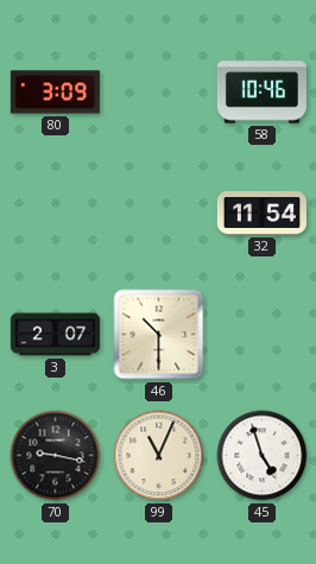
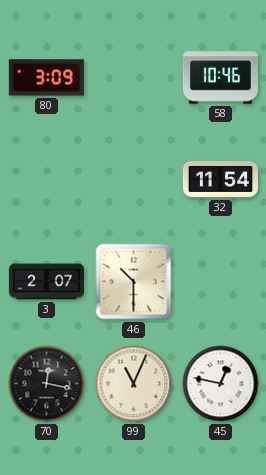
70: 9:17 -> 12:17
45: 4:57 -> 12:47
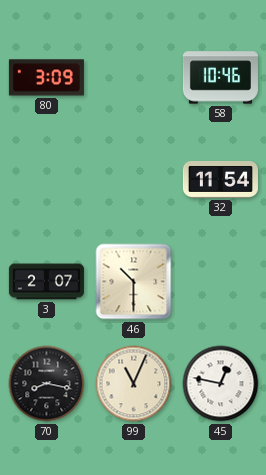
70: 12:17 -> 8:17
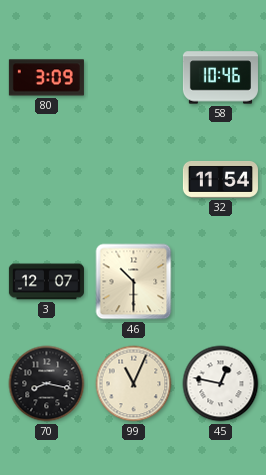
3: 2:07 -> 12:07
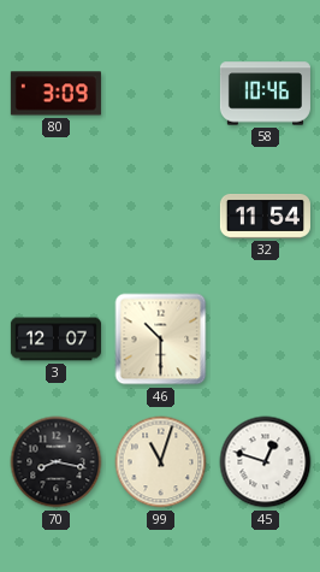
99: 11:04 -> 11:03
45: 12:47 -> 12:48
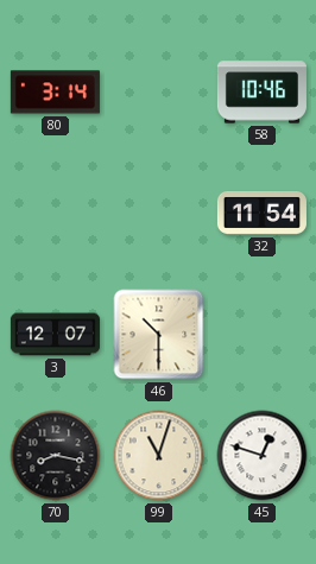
80: 3:09 -> 3:14
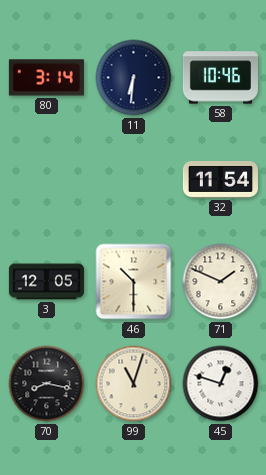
11: none -> 6:31
3: 12:07 -> 12:05
71: none -> 1:49
